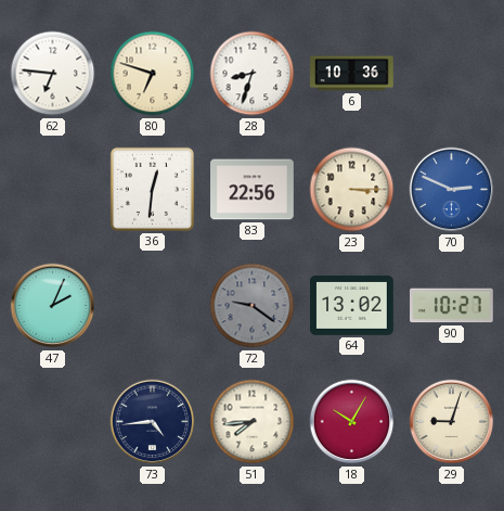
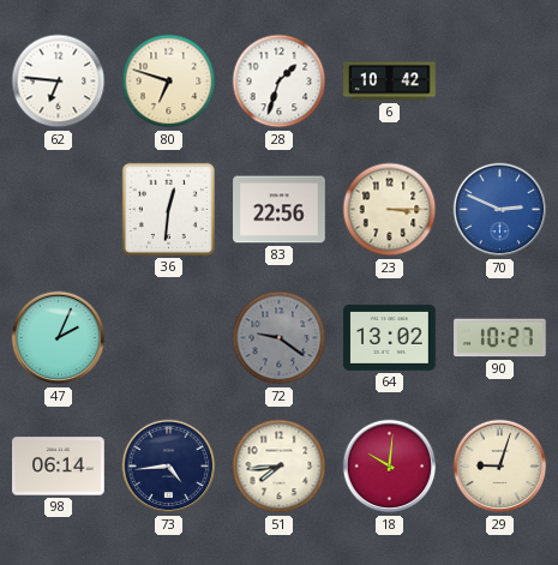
28: 8:33 -> 1:33
6: 10:36 -> 10:42
98: none -> 06:14
18: 10:05 -> 10:01
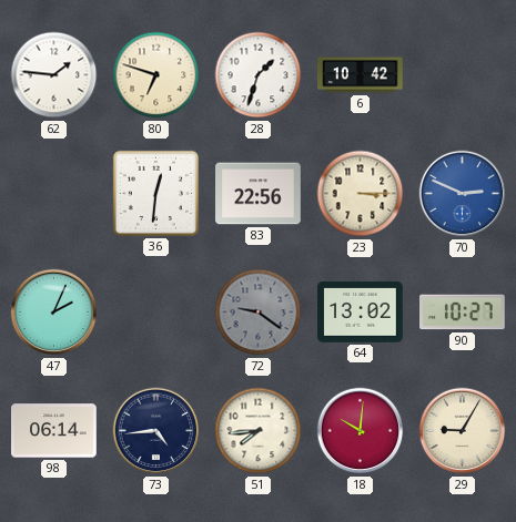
62: 6:46 -> 1:46
29: 9:03 -> 9:05
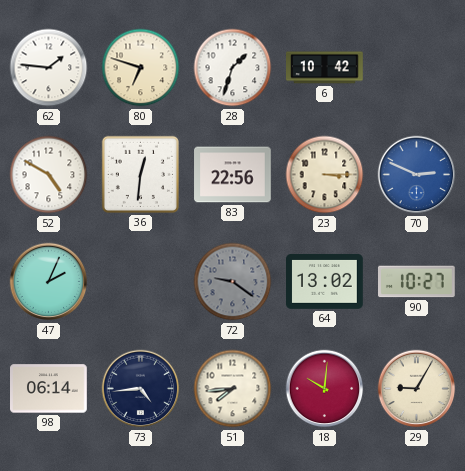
52: none -> 4:50
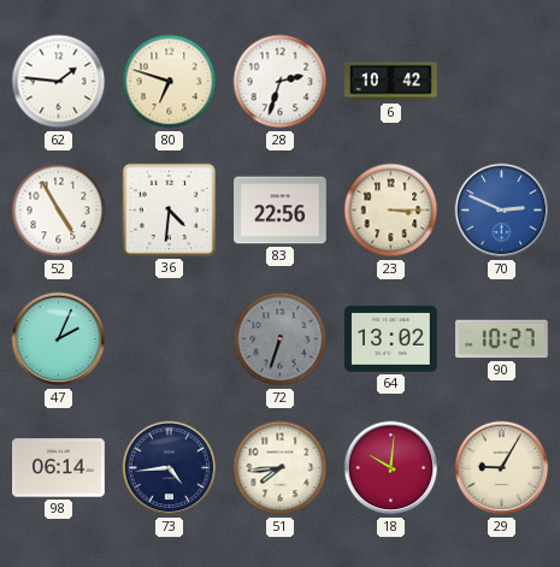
28: 1:33 -> 2:33
52: 4:50 -> 4:55
36: 12:31 -> 4:31
72: 9:21 -> 6:33
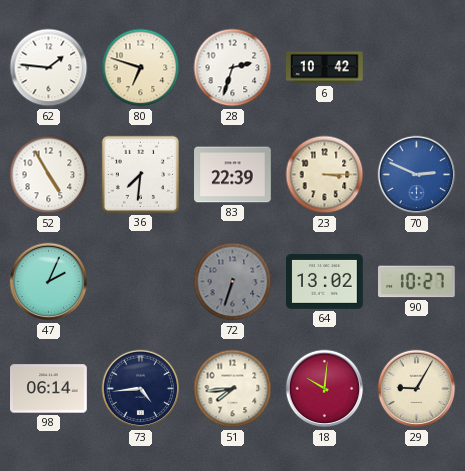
36: 4:31 -> 7:31
83: 22:56 -> 22:39
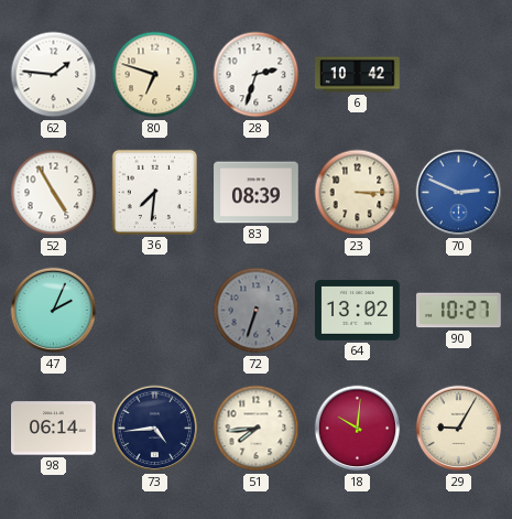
83: 22:39 -> 08:39
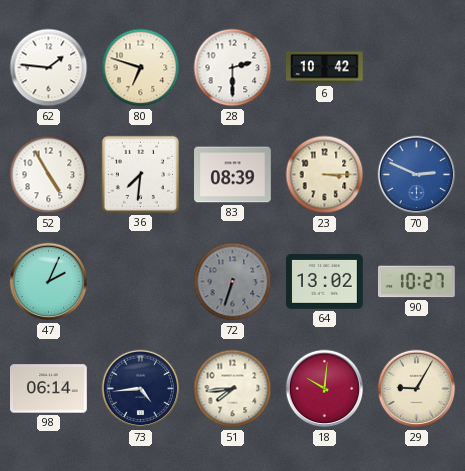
28: 2:33 -> 2:30
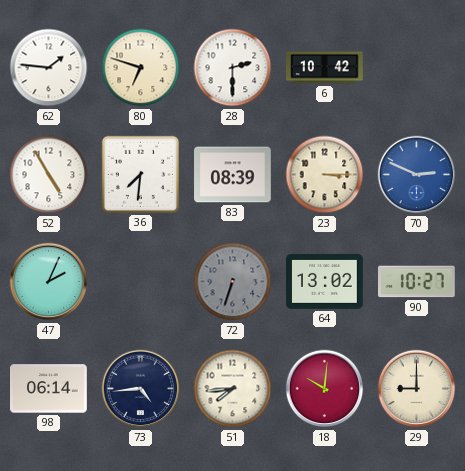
29: 9:05 -> 9:00
